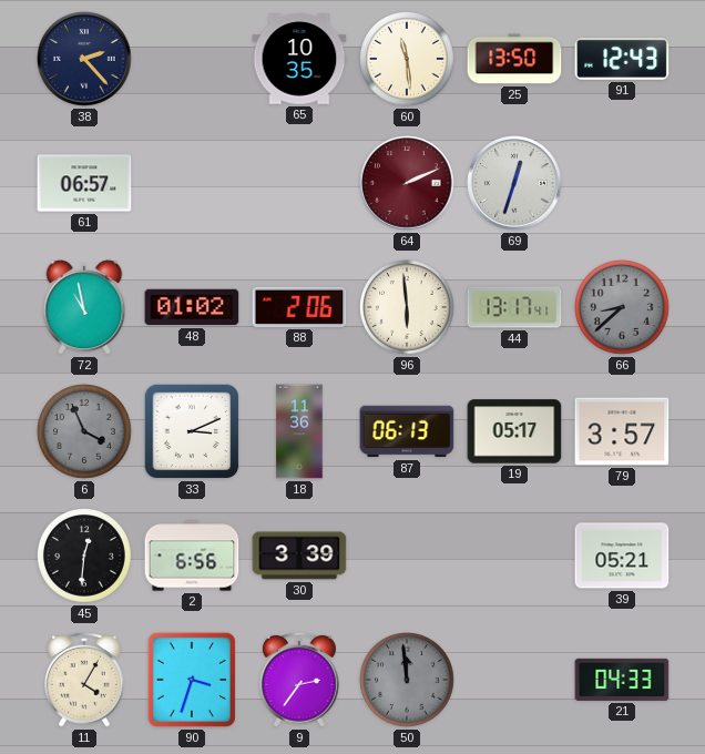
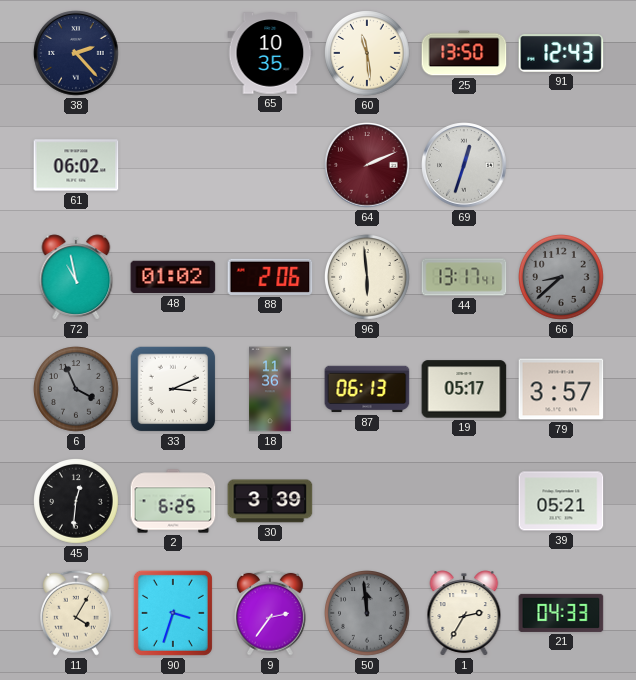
61: 06:57 -> 06:02
2: 6:56 -> 6:25
1: none -> 2:35
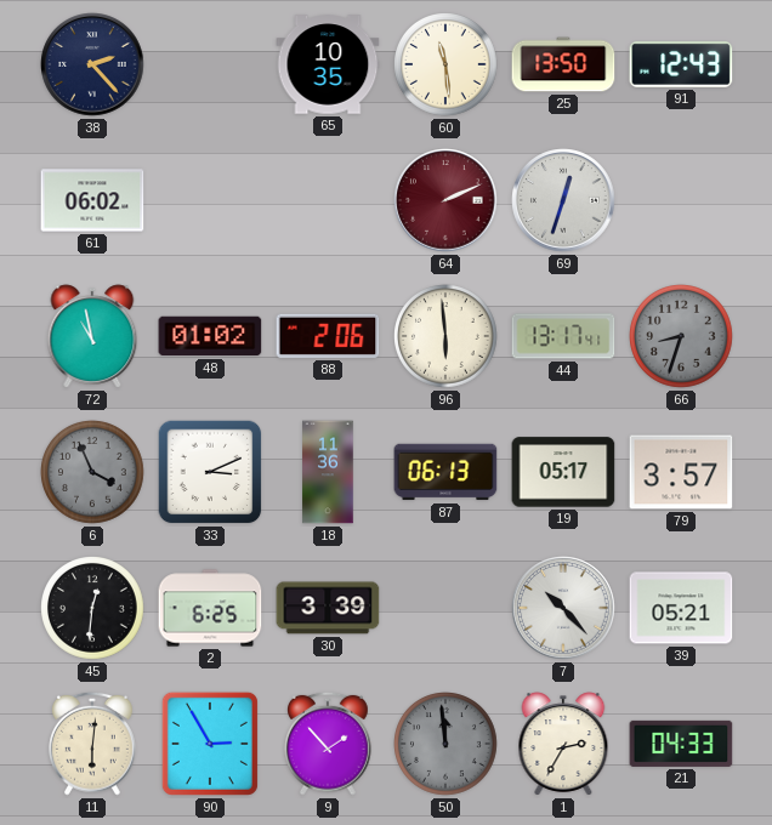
66: 8:38 -> 8:33
7: none -> 10:23
11: 4:05 -> 6:01
90: 3:33 -> 2:55
9: 2:36 -> 1:53
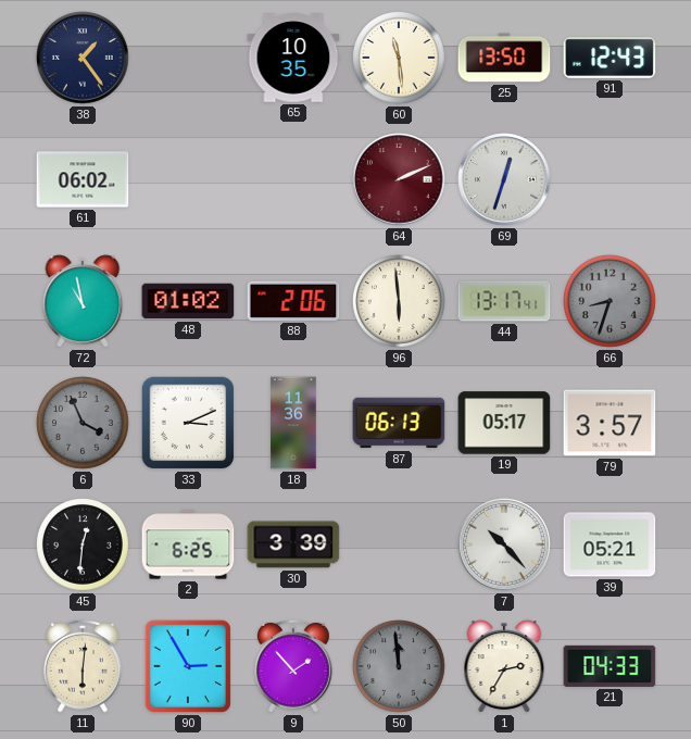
38: 2:23 -> 1:24
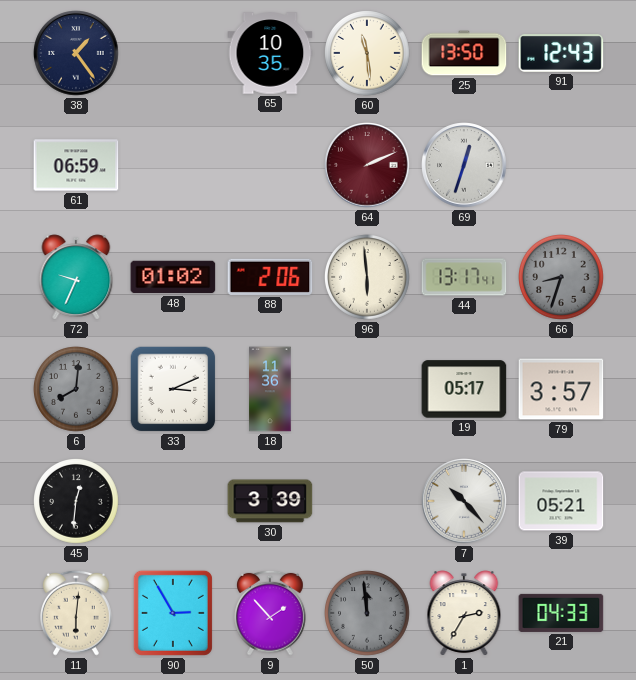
61: 06:02 -> 06:59
72: 10:58 -> 9:34
6: 3:56 -> 8:01
87: 06:13 -> none
2: 6:25 -> none
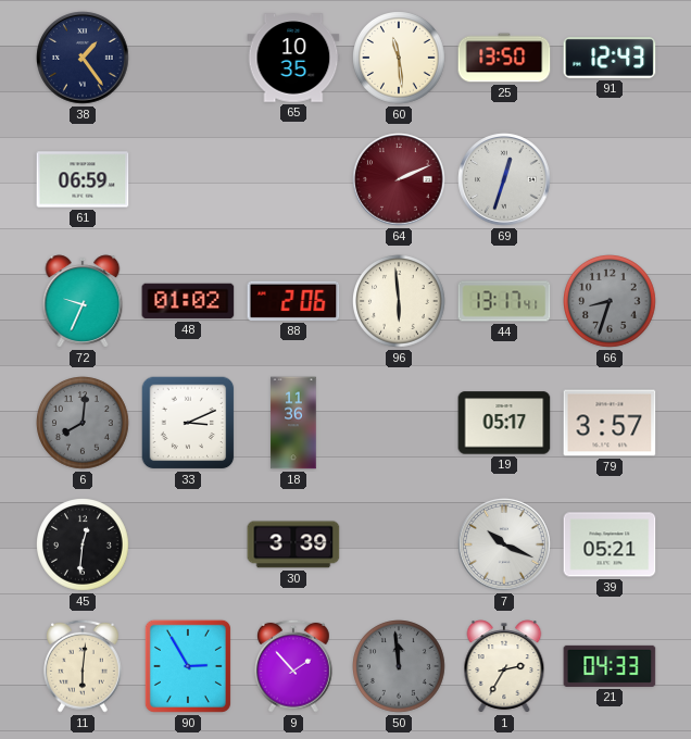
7: 10:23 -> 10:19
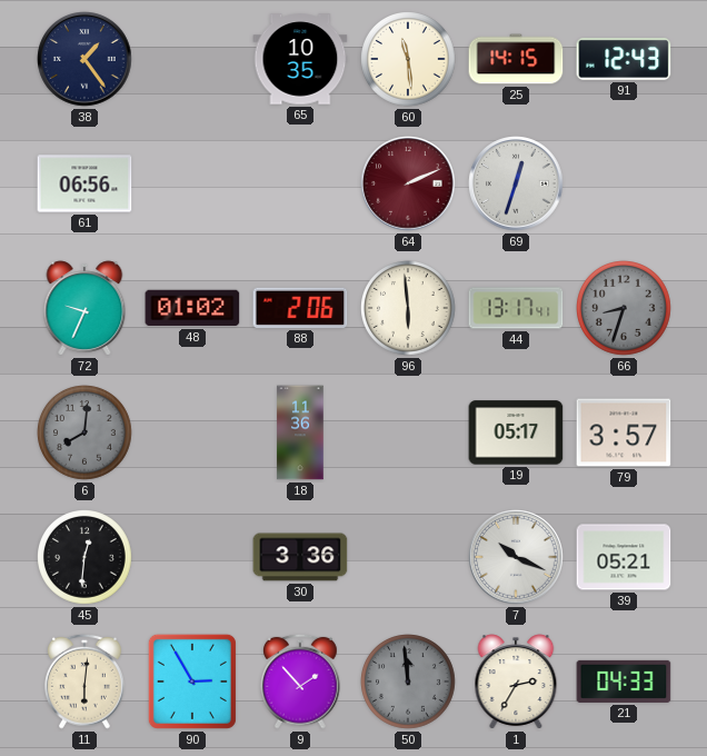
25: 13:50 -> 14:15
61: 06:59 -> 06:56
33: 3:11 -> none
30: 3:39 -> 3:36
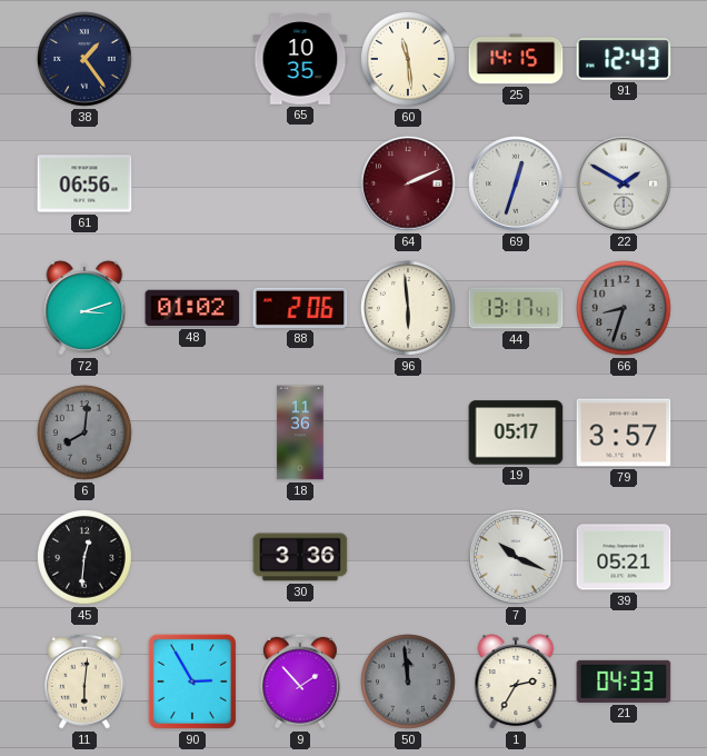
22: none -> 1:50
72: 9:34 -> 3:12
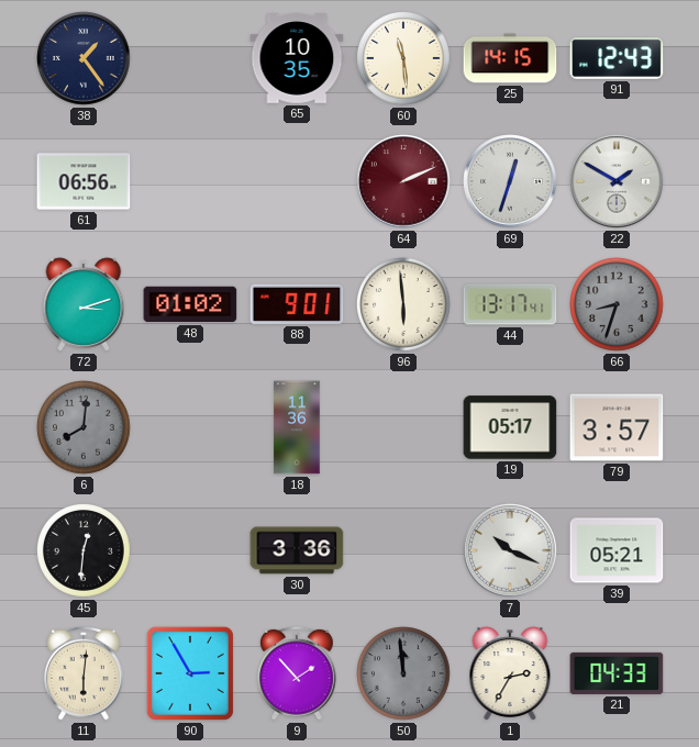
88: 2:06 -> 9:01
